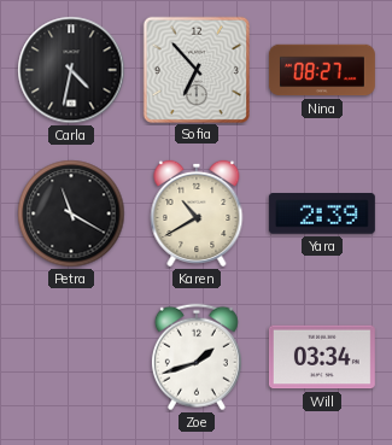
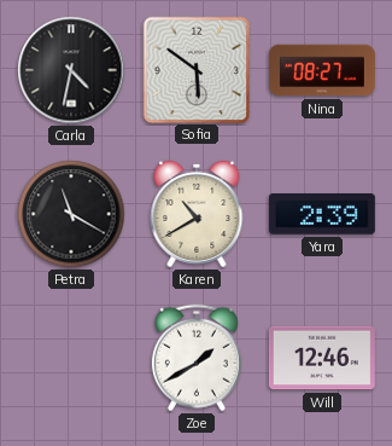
Sofia: 6:53 -> 5:51
Zoe: 1:42 -> 1:40
Will: 03:34 -> 12:46
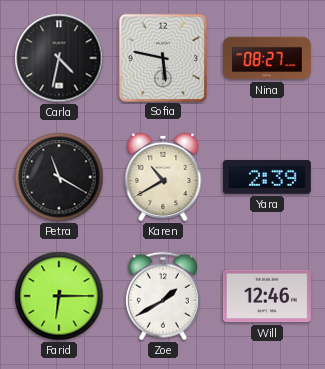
Sofia: 5:51 -> 5:47
Farid: none -> 6:15
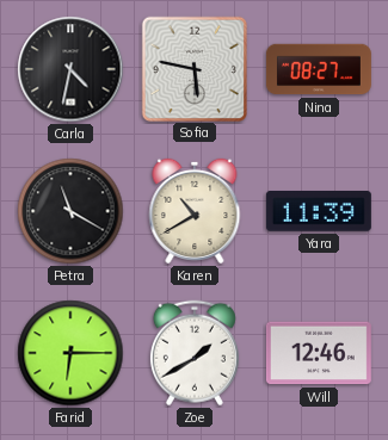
Yara: 2:39 -> 11:39
